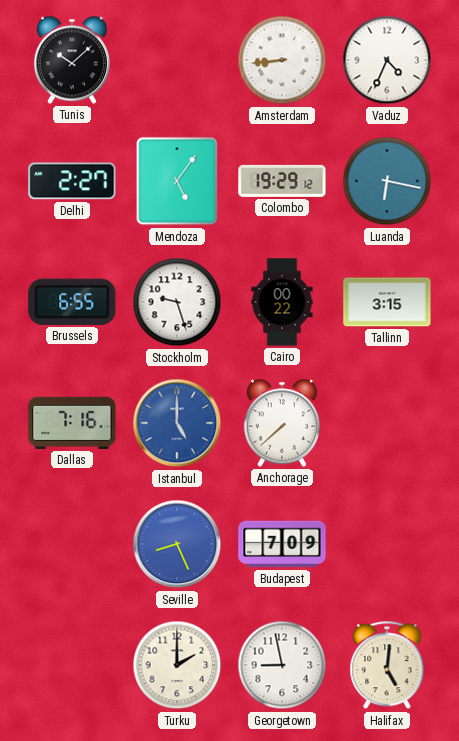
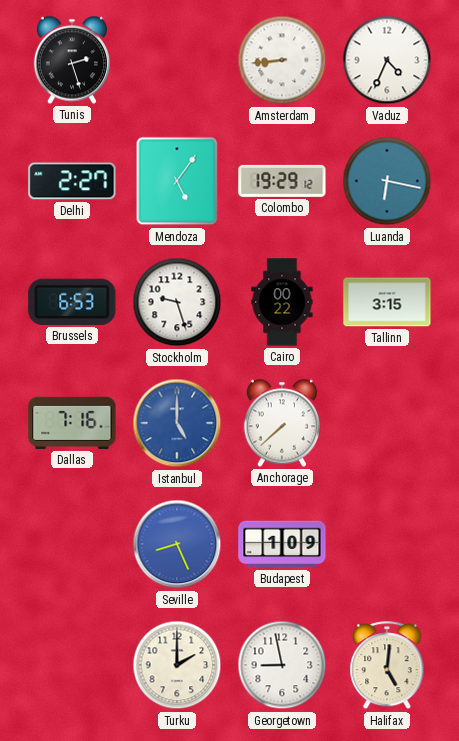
Tunis: 10:08 -> 2:27
Brussels: 6:55 -> 6:53
Budapest: 7:09 -> 1:09
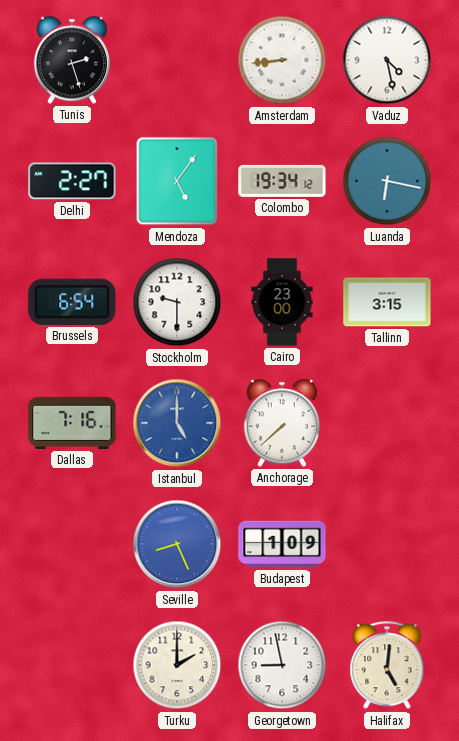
Vaduz: 4:34 -> 4:28
Colombo: 19:29 -> 19:34
Brussels: 6:53 -> 6:54
Stockholm: 9:27 -> 9:30
Cairo: 00:22 -> 23:00
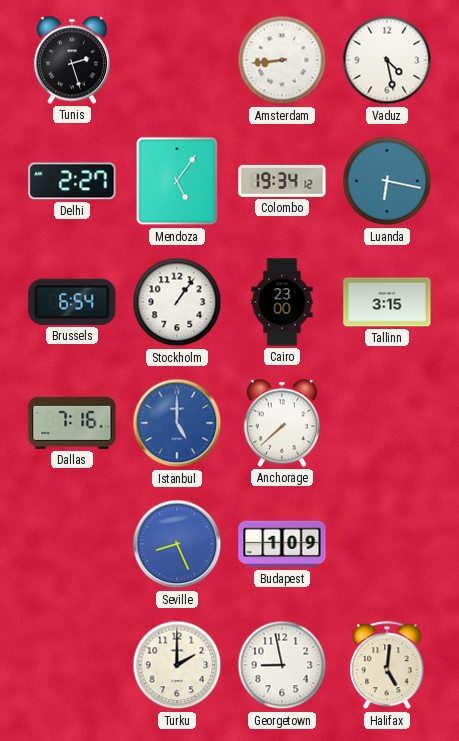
Stockholm: 9:30 -> 1:06
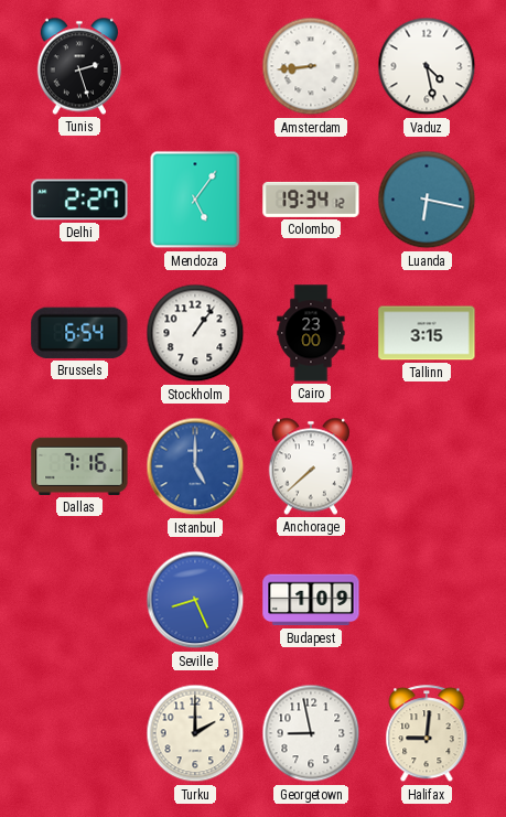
Halifax: 5:01 -> 9:01
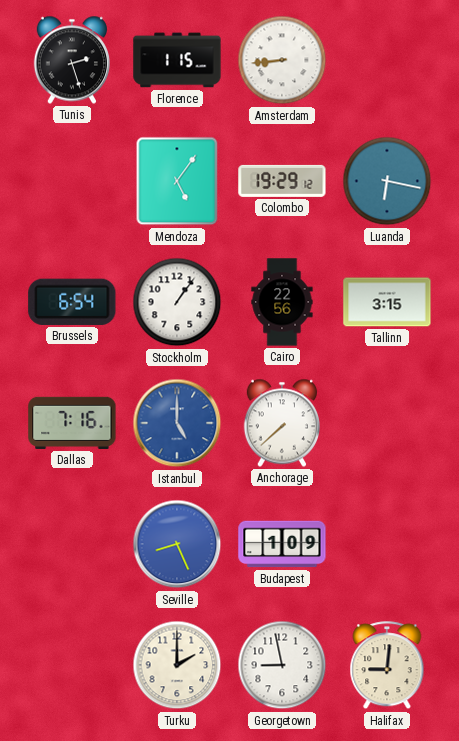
Florence: none -> 1:15
Vaduz: 4:28 -> none
Delhi: 2:27 -> none
Colombo: 19:34 -> 19:29
Cairo: 23:00 -> 22:56
